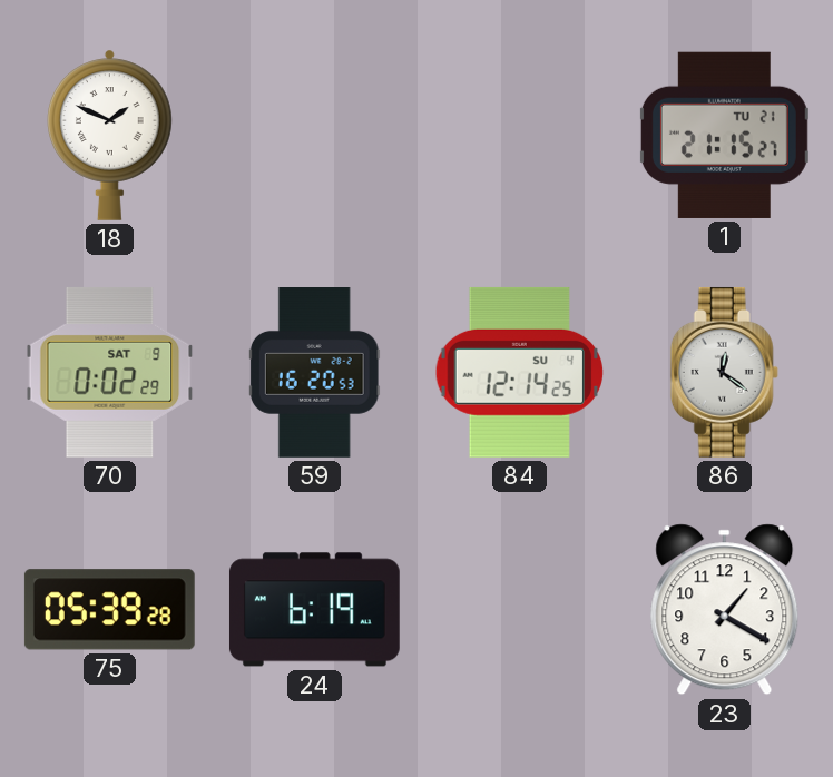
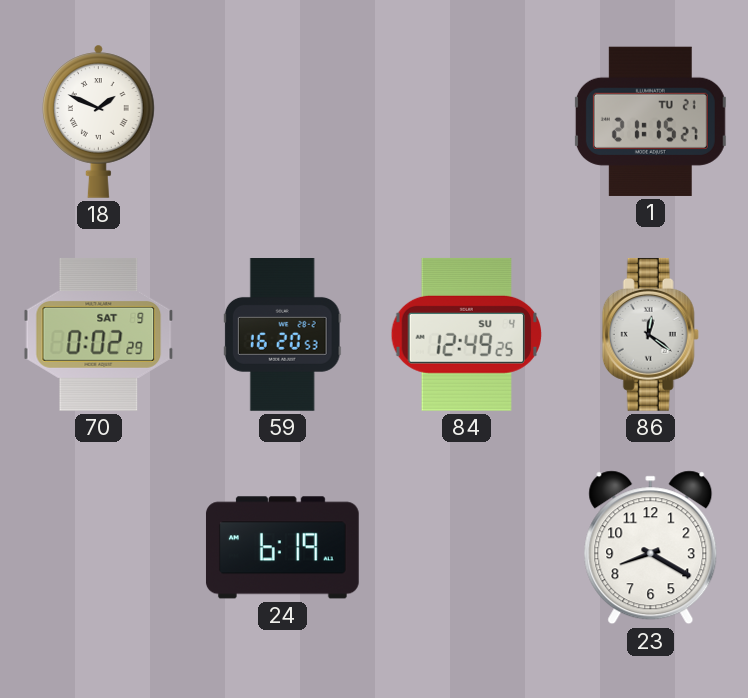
84: 12:14 -> 12:49
75: 05:39 -> none
23: 1:20 -> 8:20
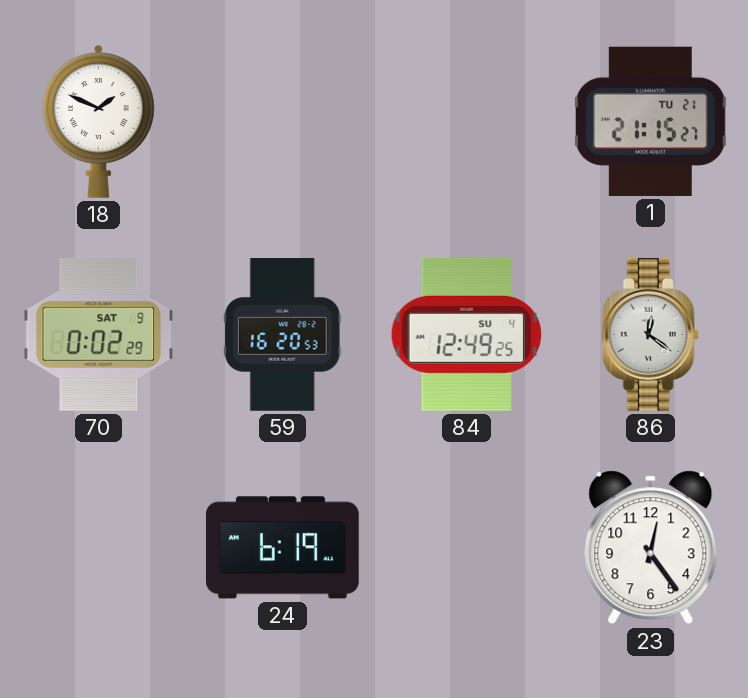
23: 8:20 -> 12:24
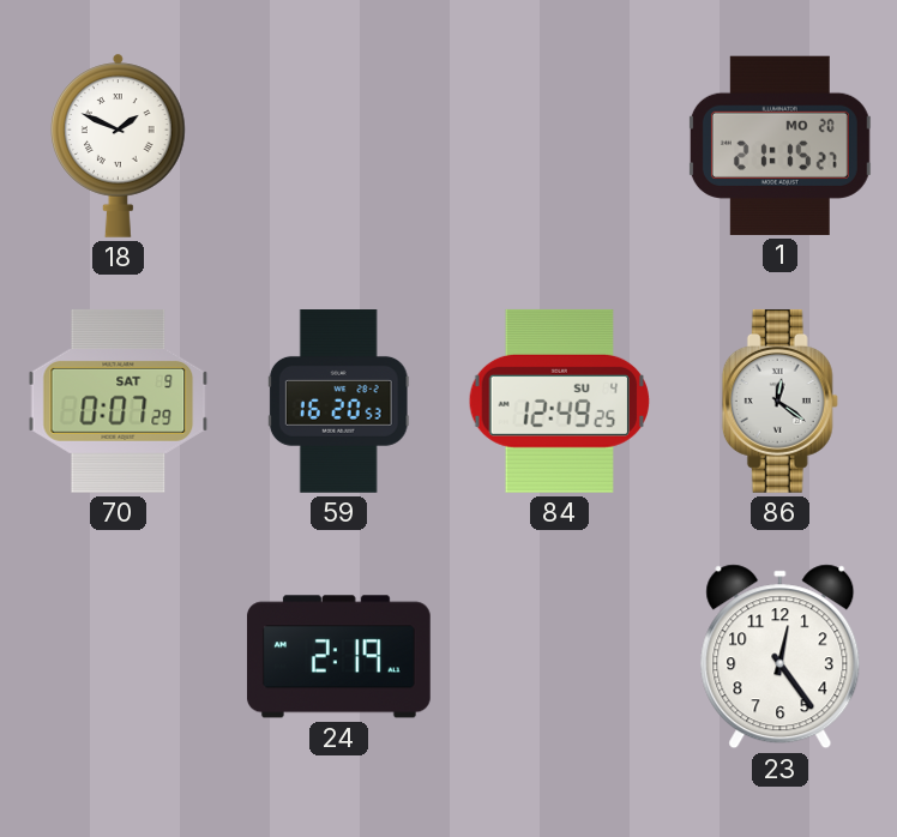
1 date: TU 21 -> MO 20
70: 0:02 -> 0:07
24: 6:19 -> 2:19
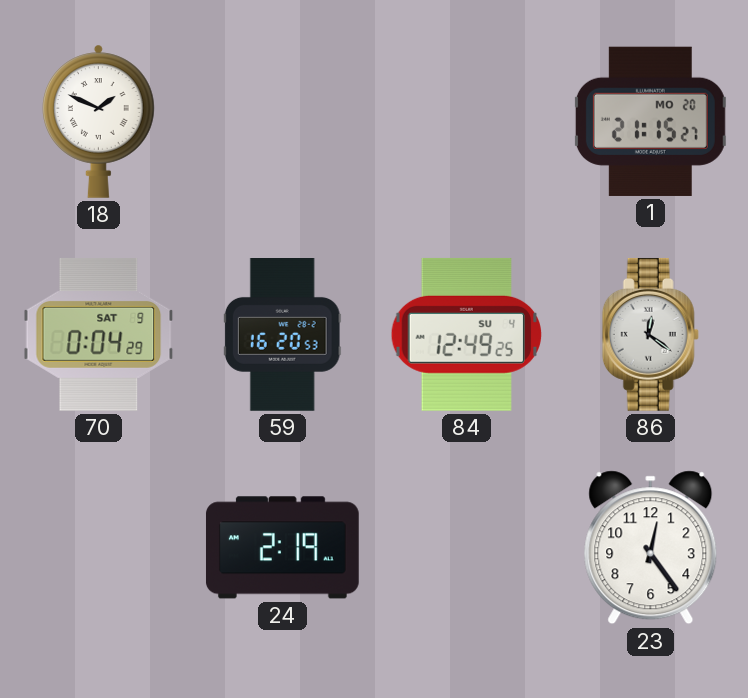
70: 0:07 -> 0:04
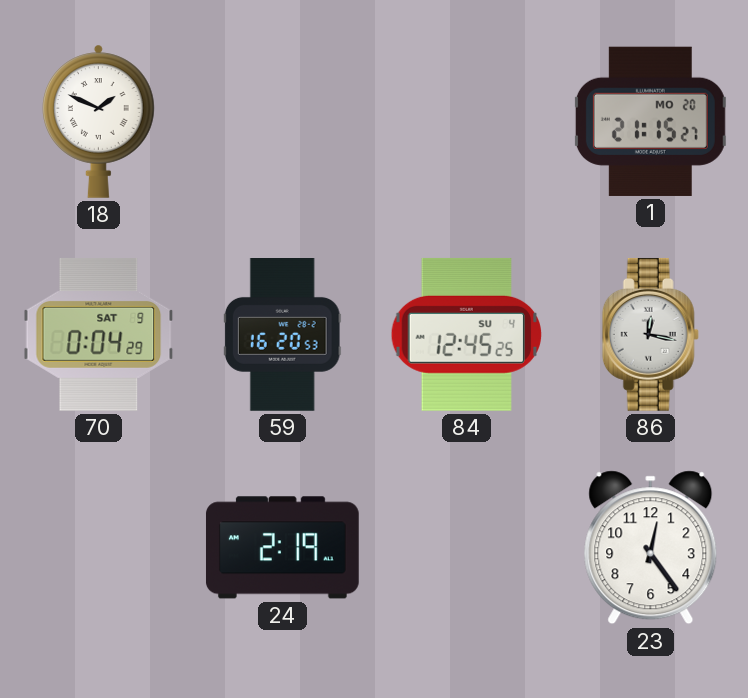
84: 12:49 -> 12:45
86: 12:21 -> 12:17
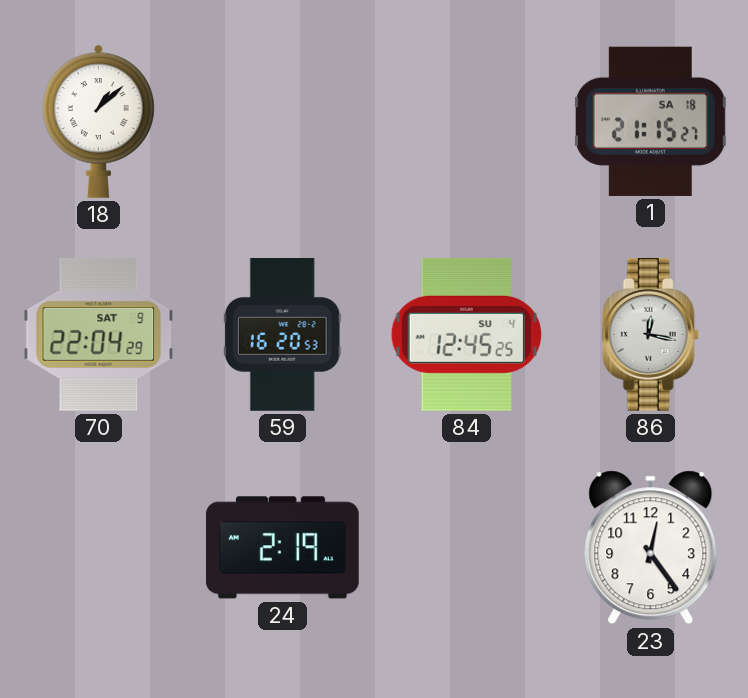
18: 1:49 -> 1:08
1 date: MO 20 -> SA 18
70: 0:04 -> 22:04
